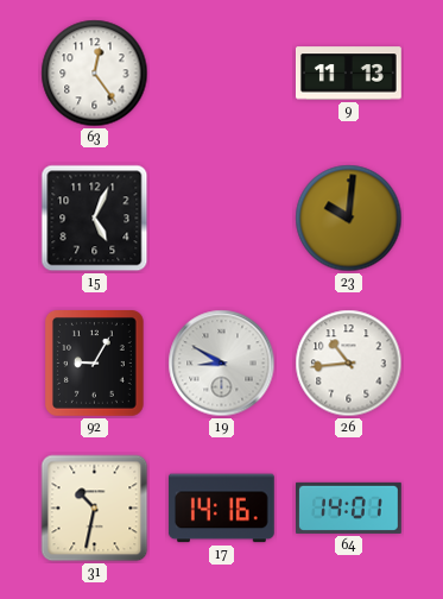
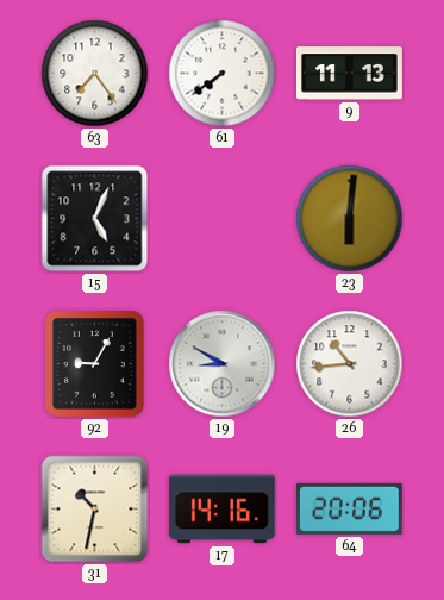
63: 12:24 -> 7:24
61: none -> 7:39
23: 10:01 -> 6:01
64: 14:01 -> 20:06
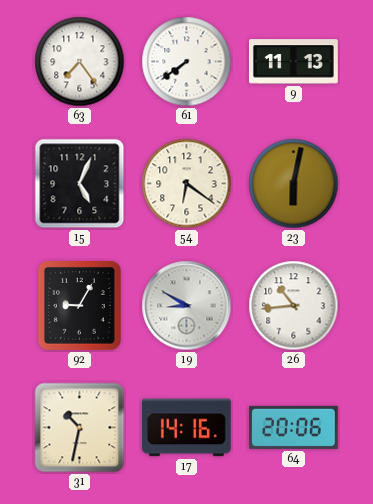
54: none -> 6:21
23: 6:01 -> 6:02
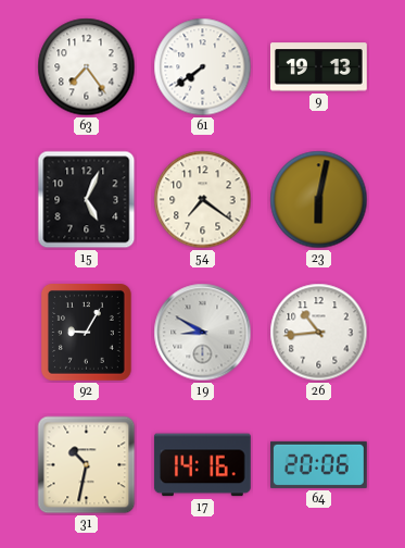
9: 11:13 -> 19:13
54: 6:21 -> 7:21
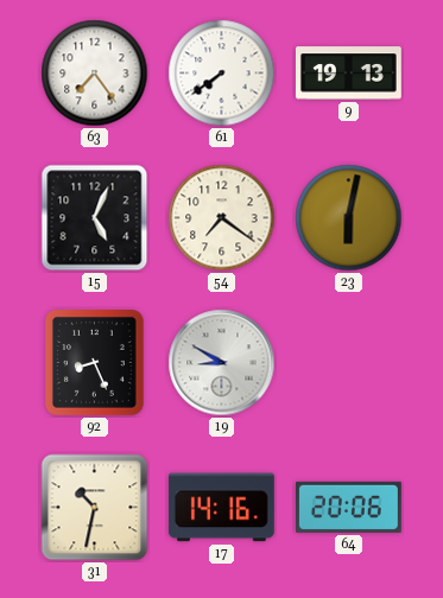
92: 9:05 -> 8:26
26: 10:44 -> none
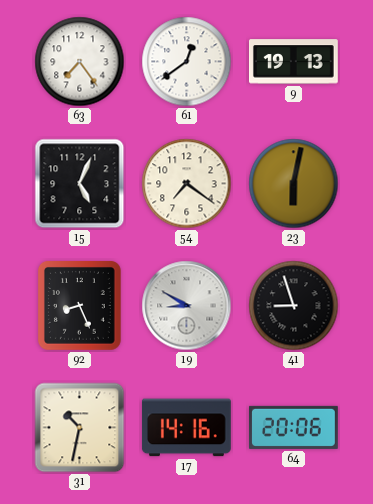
61: 7:39 -> 12:39
41: none -> 8:57
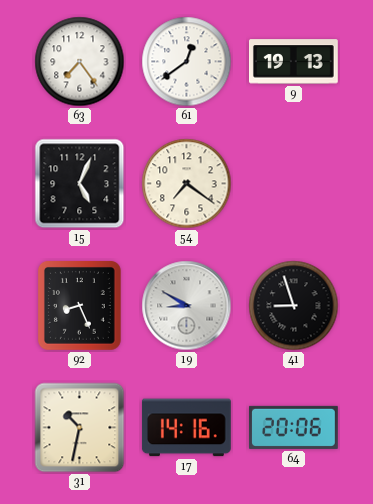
23: 6:02 -> none
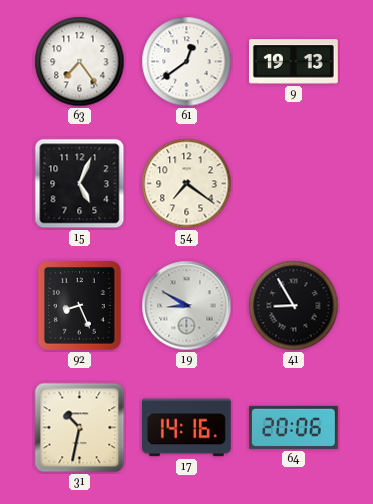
41: 8:57 -> 8:55
